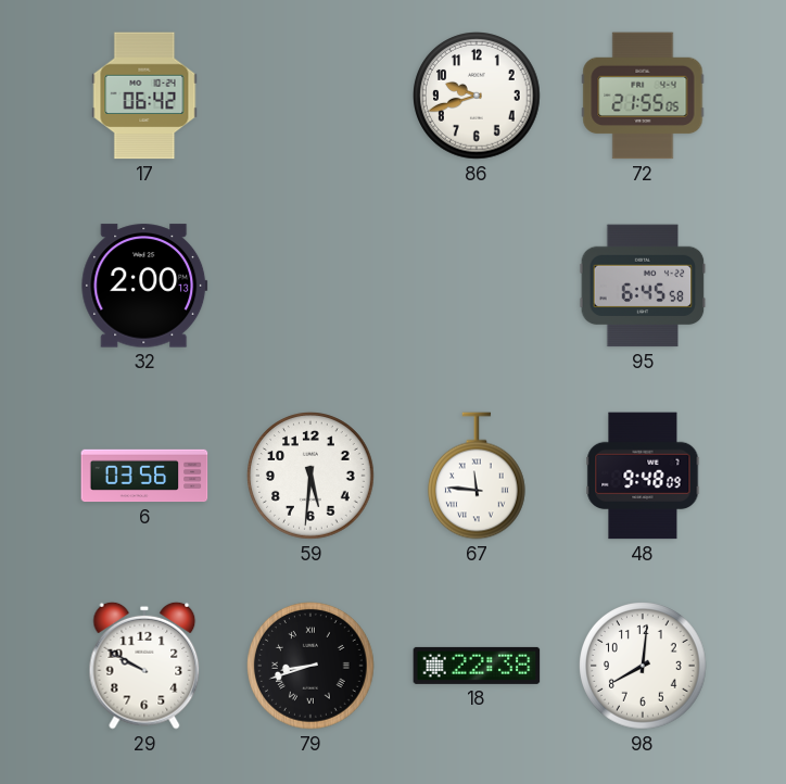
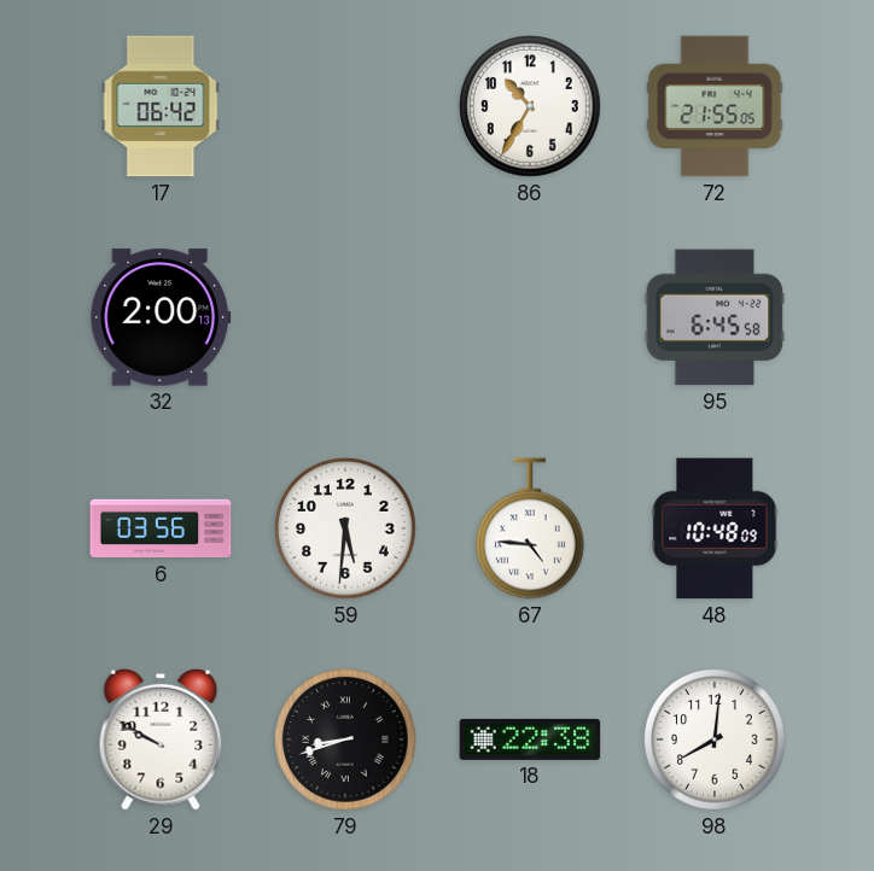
86: 9:42 -> 10:35
67: 11:46 -> 4:46
48: 9:48 -> 10:48
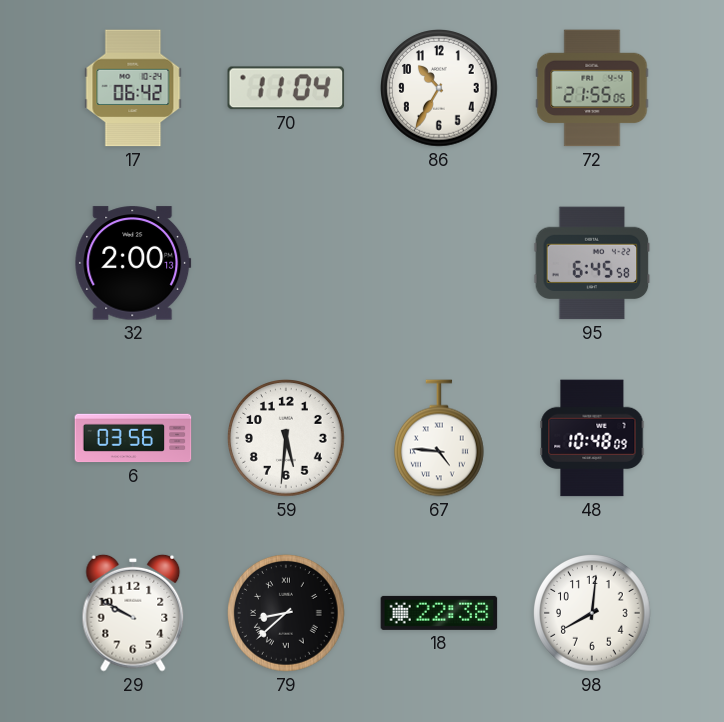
70: none -> 11:04
79: 8:42 -> 8:38
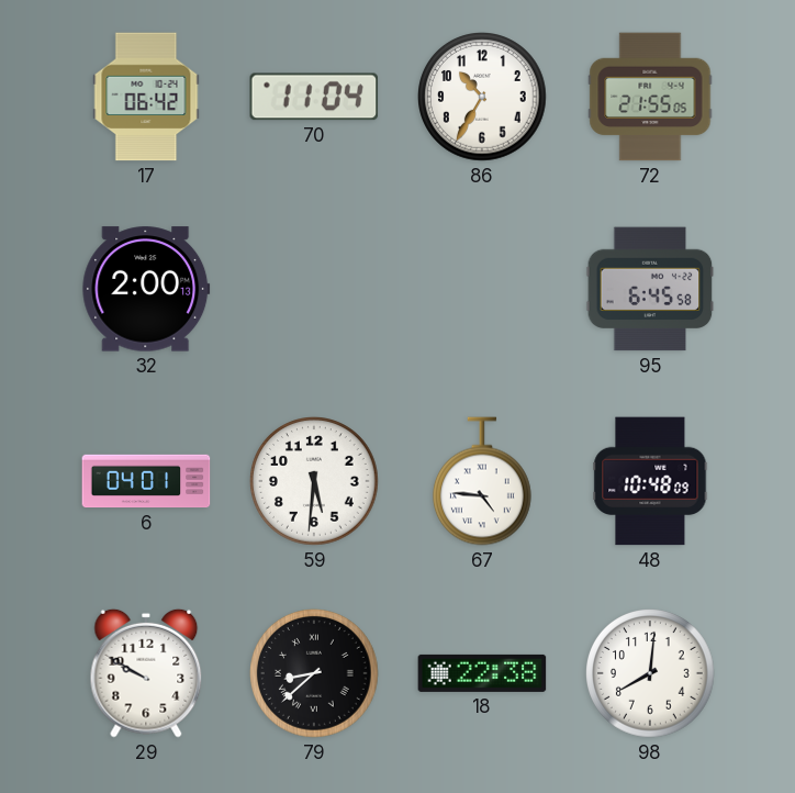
6: 03:56 -> 04:01
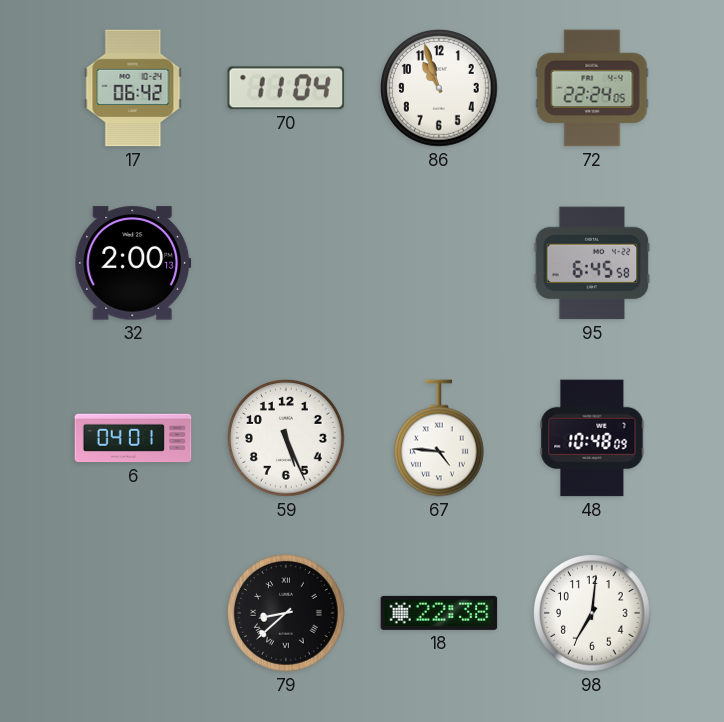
86: 10:35 -> 10:57
72: 21:55 -> 22:24
59: 5:31 -> 5:26
29: 9:50 -> none
98: 8:01 -> 7:01
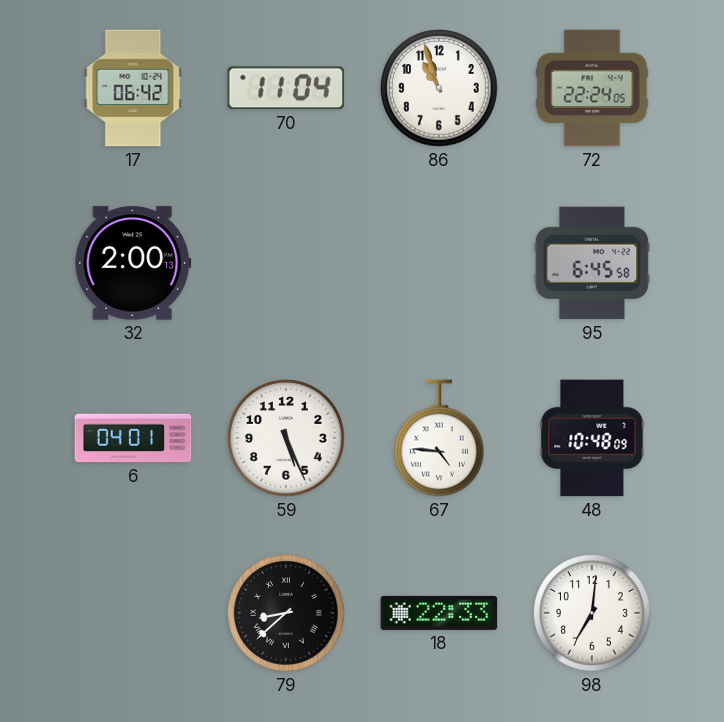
18: 22:38 -> 22:33
